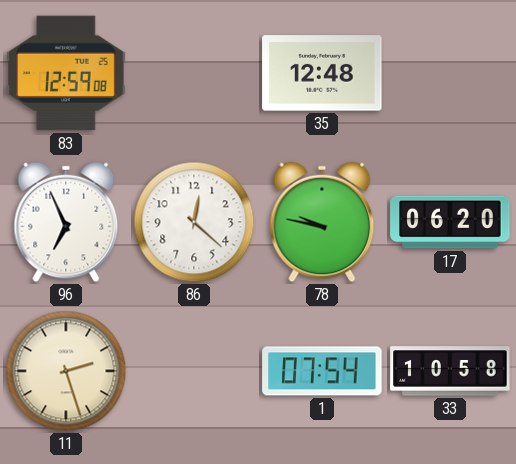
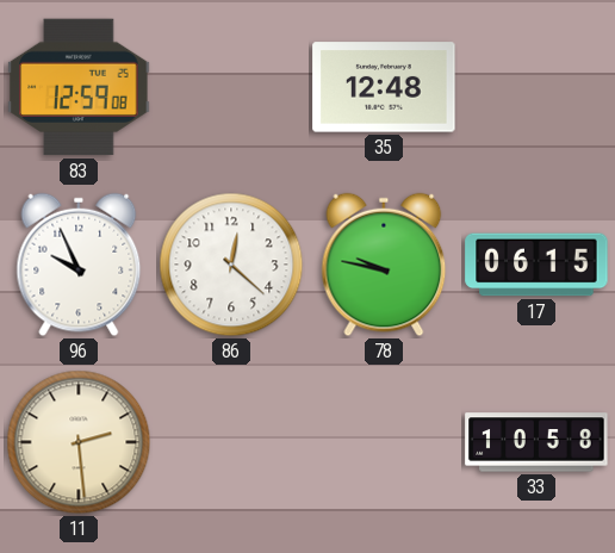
96: 6:56 -> 9:56
17: 06:20 -> 06:15
11: 2:27 -> 2:29
1: 07:54 -> none
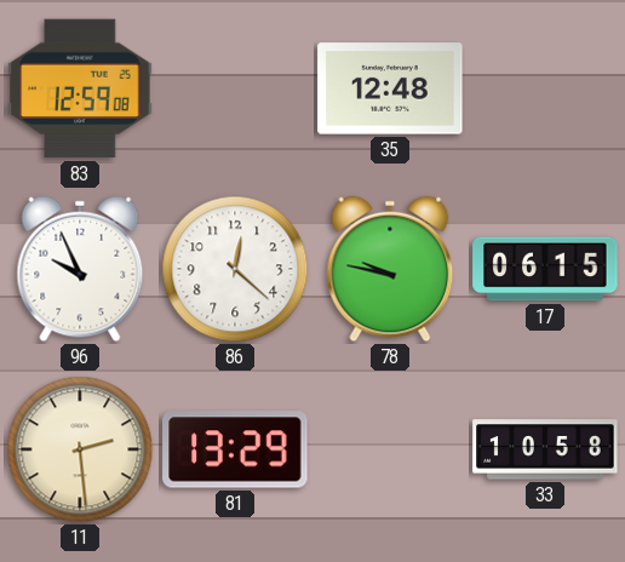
81: none -> 13:29
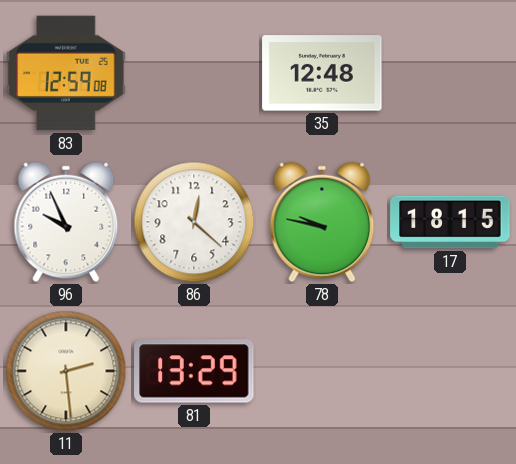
17: 06:15 -> 18:15
33: 10:58 -> none
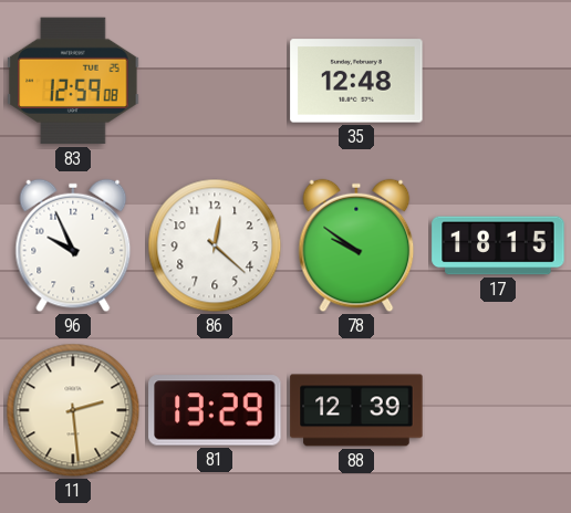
78: 9:47 -> 9:51
88: none -> 12:39
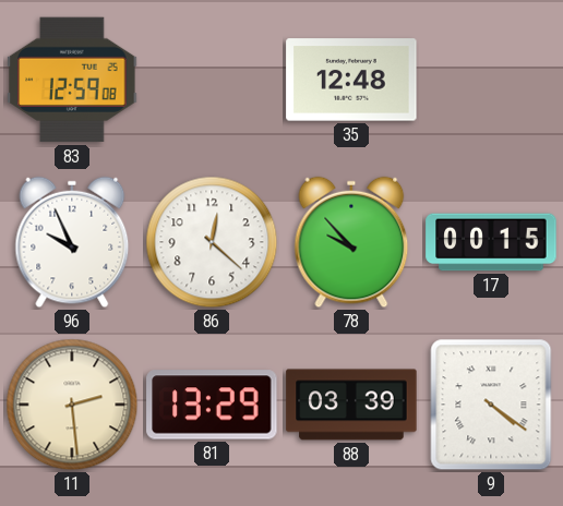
78: 9:51 -> 9:53
17: 18:15 -> 00:15
88: 12:39 -> 03:39
9: none -> 4:21
